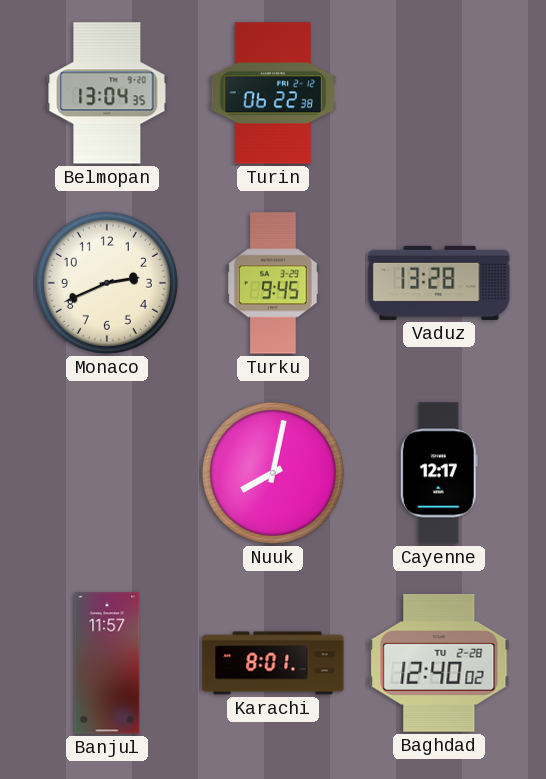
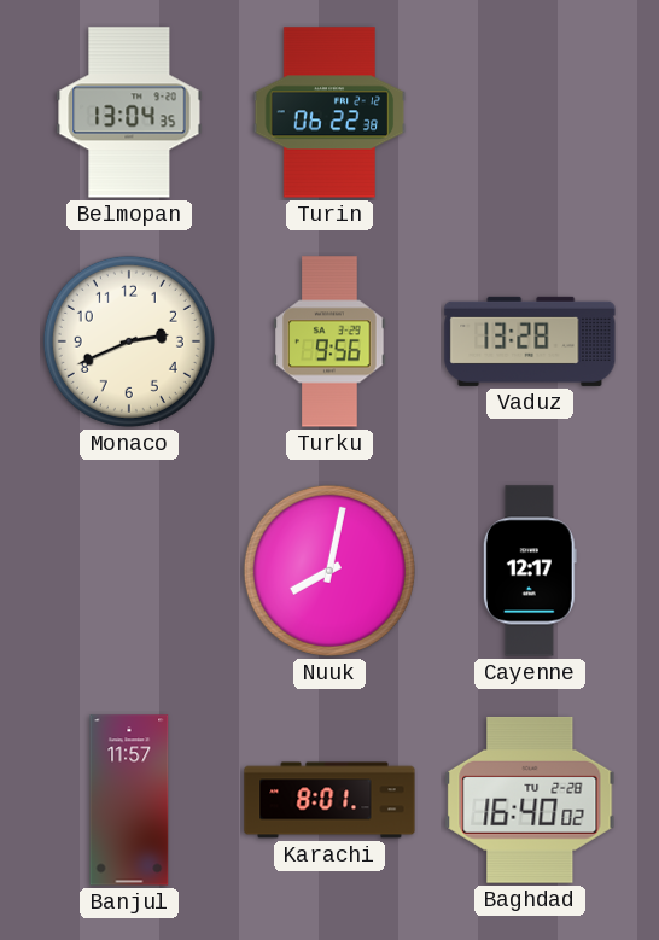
Turku: 9:45 -> 9:56
Baghdad: 12:40 -> 16:40
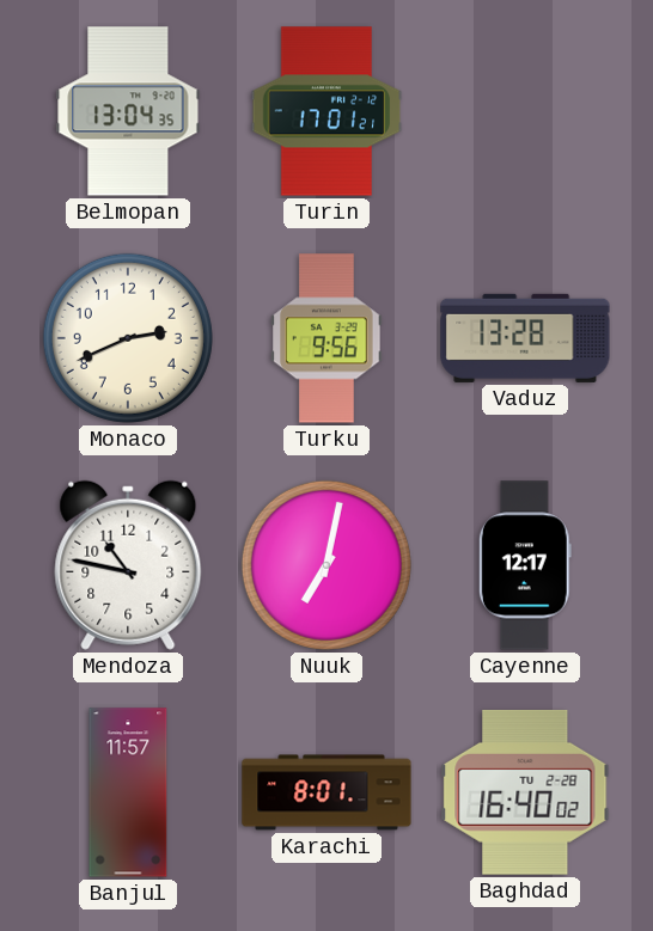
Turin: 06:22 -> 17:01
Mendoza: none -> 10:47
Nuuk: 8:02 -> 7:02
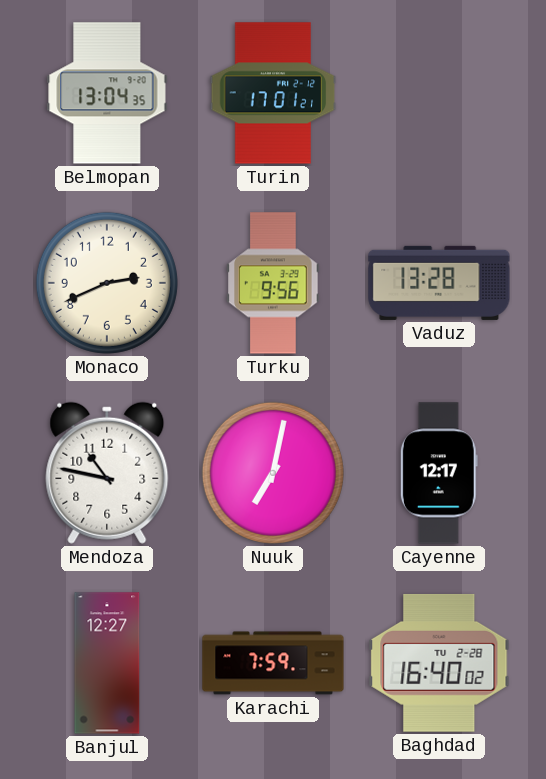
Banjul: 11:57 -> 12:27
Karachi: 8:01 -> 7:59
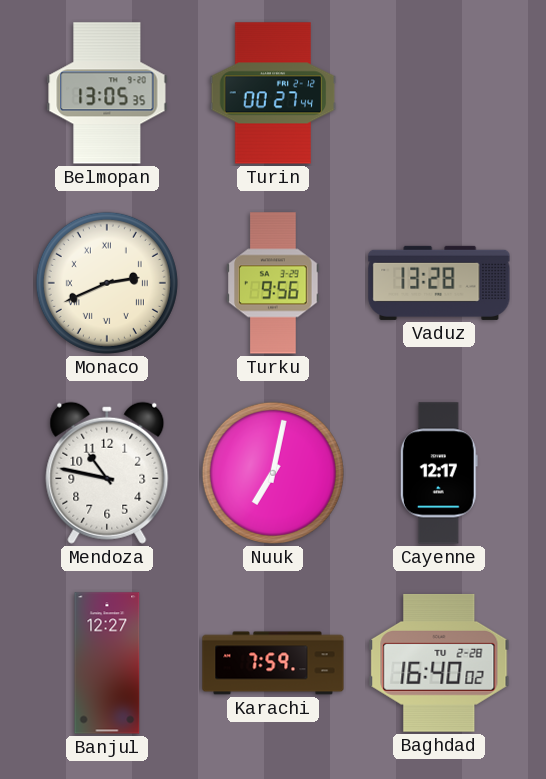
Belmopan: 13:04 -> 13:05
Turin: 17:01 -> 00:27
Monaco numerals: Arabic -> Roman
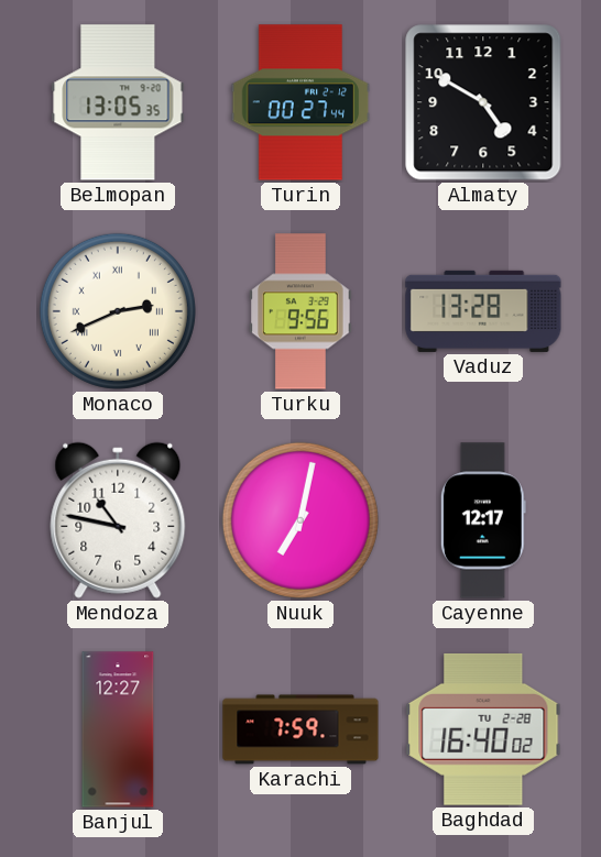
Almaty: none -> 4:50
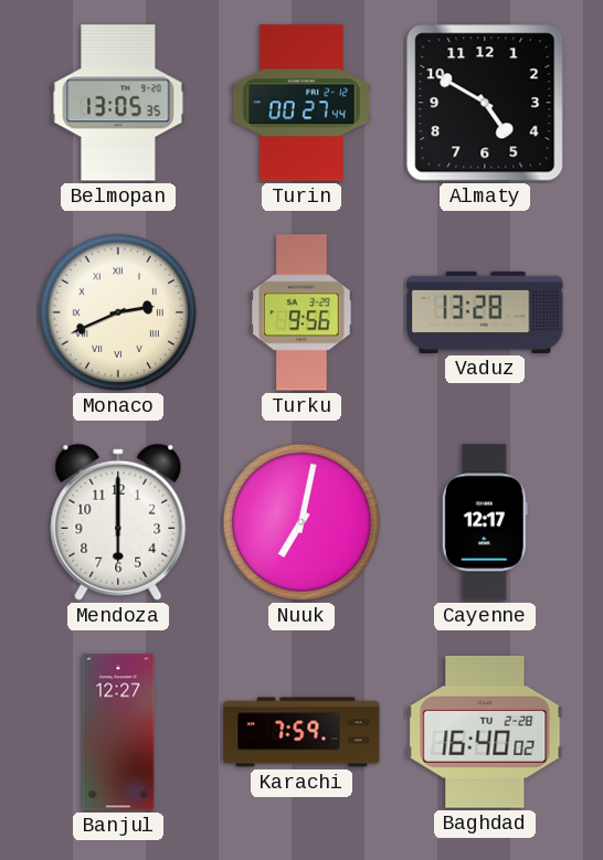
Mendoza: 10:47 -> 6:00
